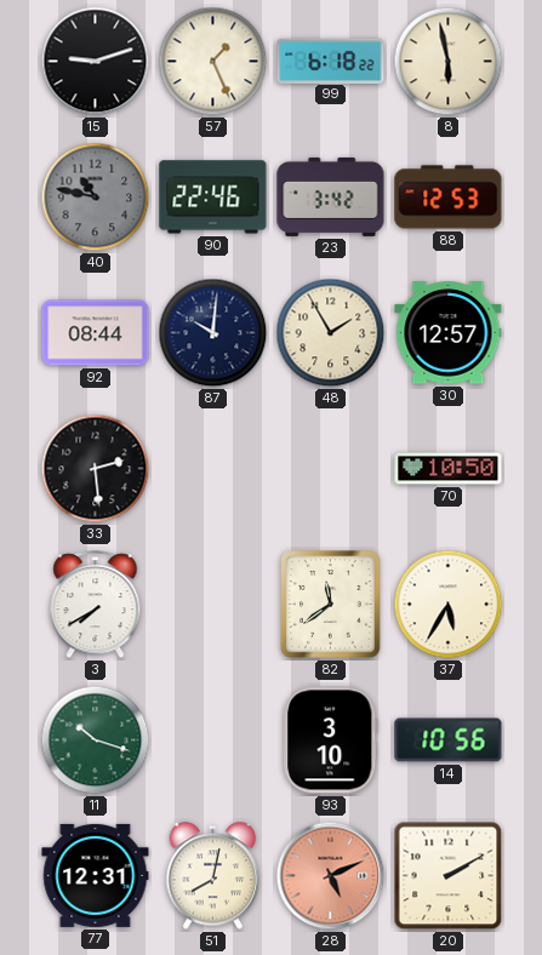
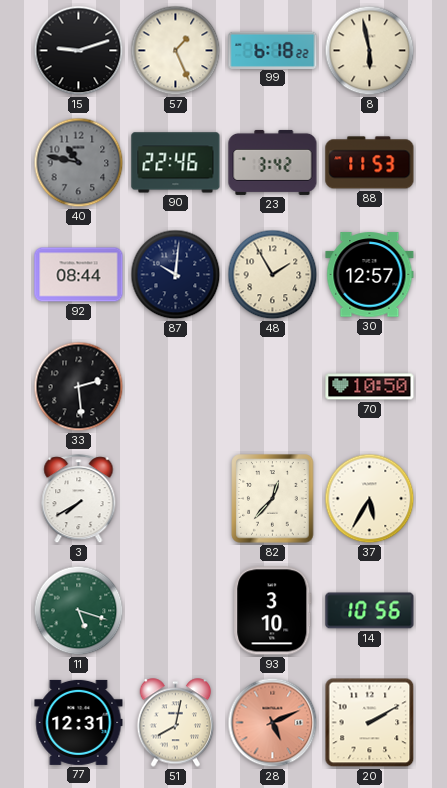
88: 12:53 -> 11:53
82: 11:39 -> 12:37
11: 10:18 -> 5:18
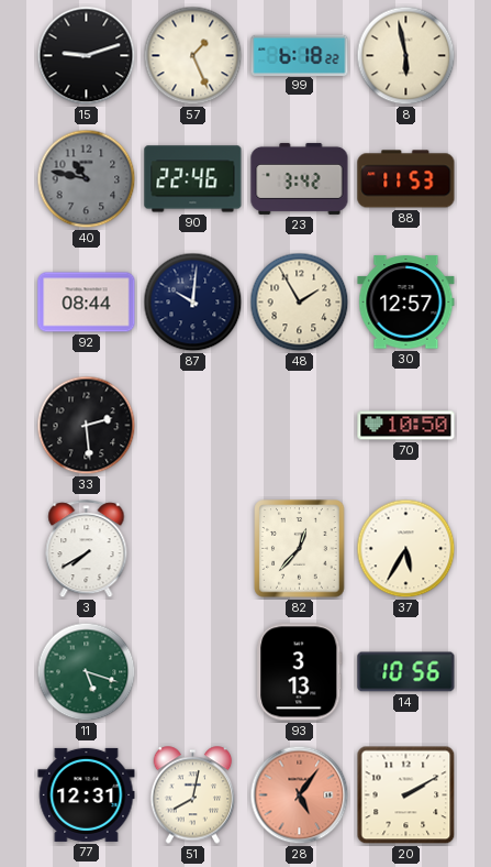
93: 3:10 -> 3:13
28: 5:11 -> 5:06
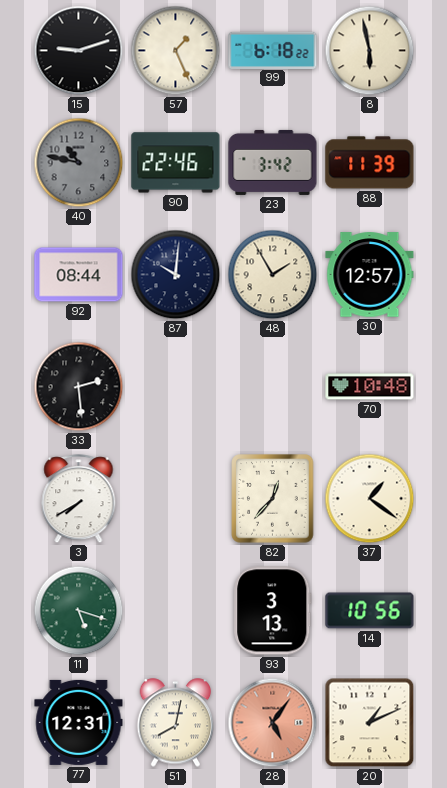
88: 11:53 -> 11:39
70: 10:50 -> 10:48
37: 5:35 -> 1:21
20: 2:10 -> 1:11
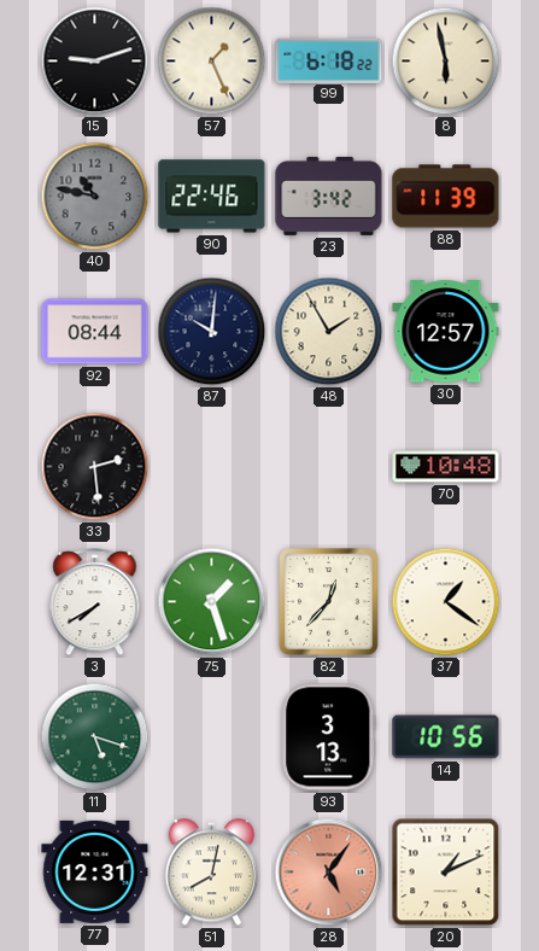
75: none -> 1:27
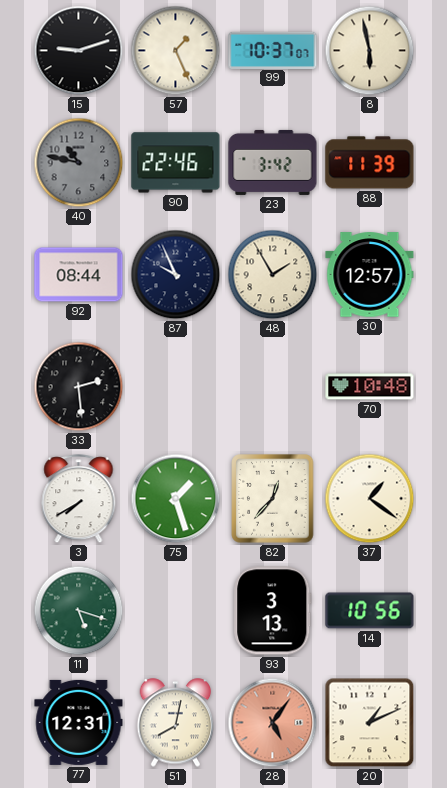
99: 6:18 -> 10:37
87: 10:01 -> 9:56
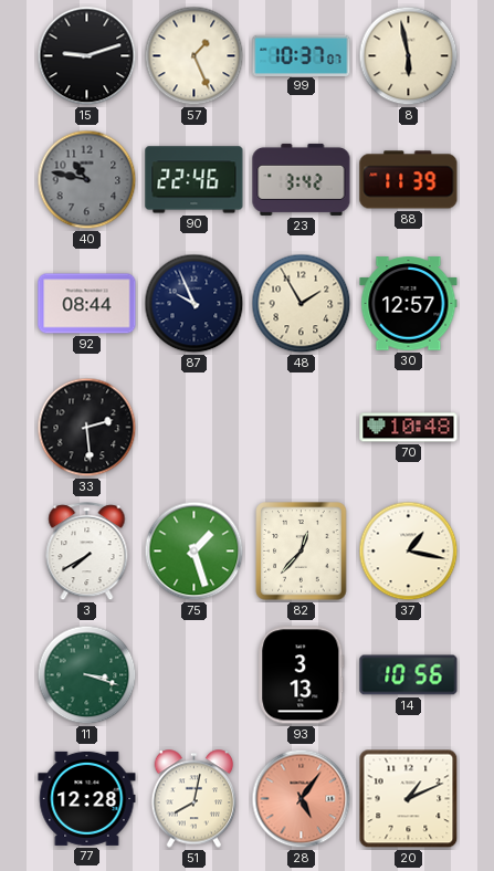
37: 1:21 -> 1:17
11: 5:18 -> 3:18
77: 12:31 -> 12:28
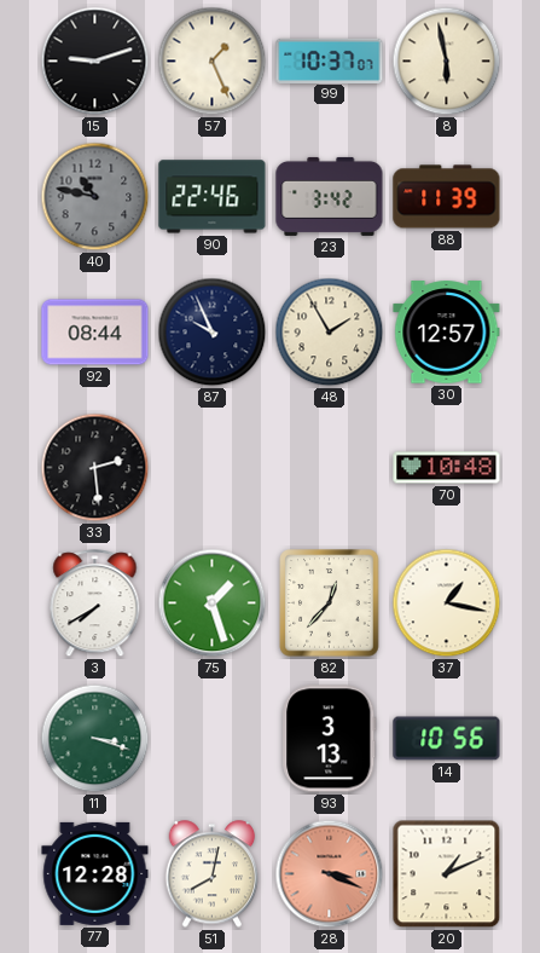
28: 5:06 -> 3:19
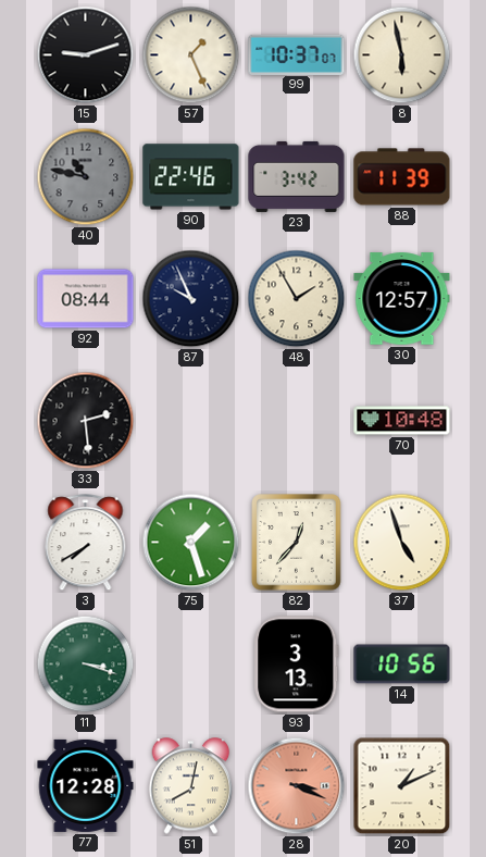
37: 1:17 -> 4:57
